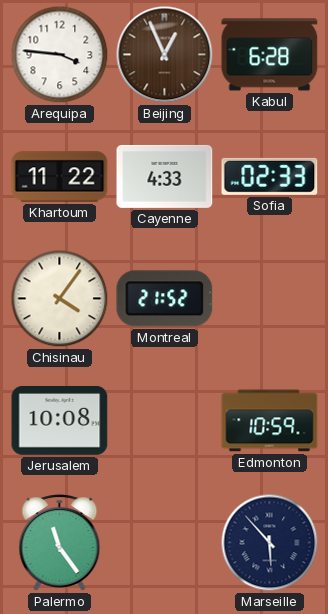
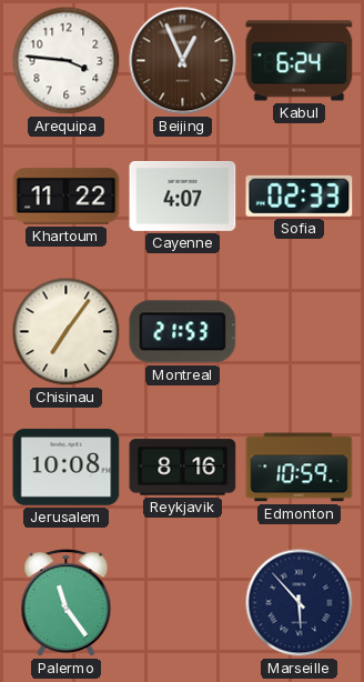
Kabul: 6:28 -> 6:24
Cayenne: 4:33 -> 4:07
Chisinau: 4:06 -> 7:06
Montreal: 21:52 -> 21:53
Reykjavik: none -> 8:16
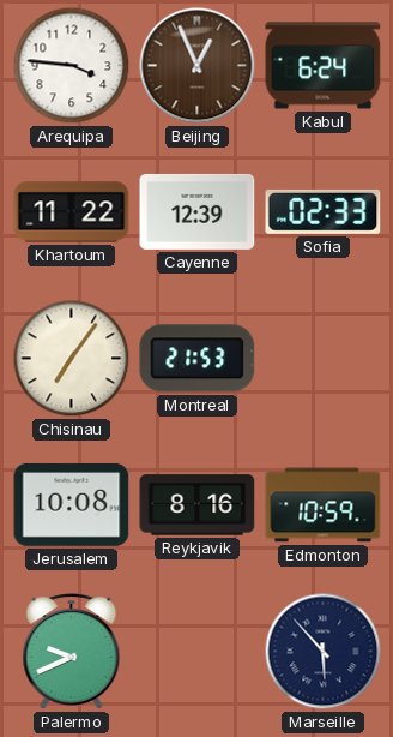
Cayenne: 4:07 -> 12:39
Palermo: 11:24 -> 9:41
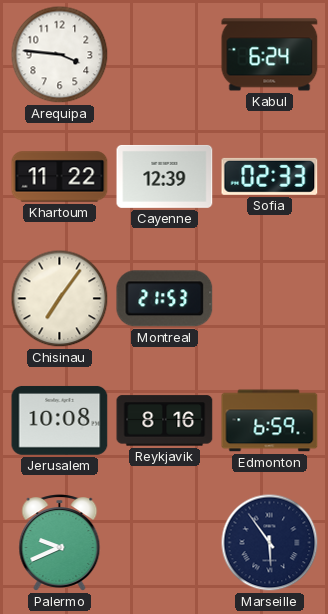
Beijing: 12:56 -> none
Edmonton: 10:59 -> 6:59
Marseille: 5:53 -> 5:54
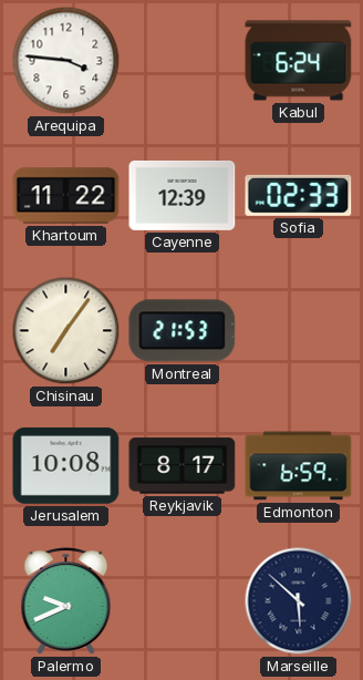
Reykjavik: 8:16 -> 8:17
Marseille: 5:54 -> 5:52
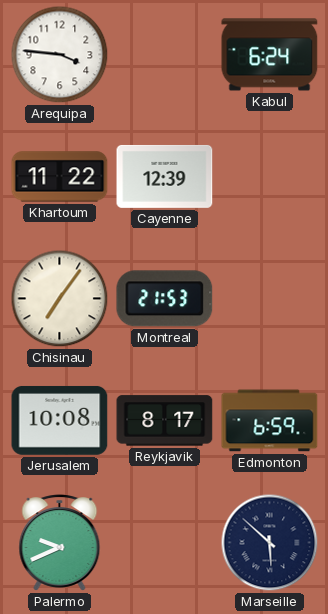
Sofia: 02:33 -> none
